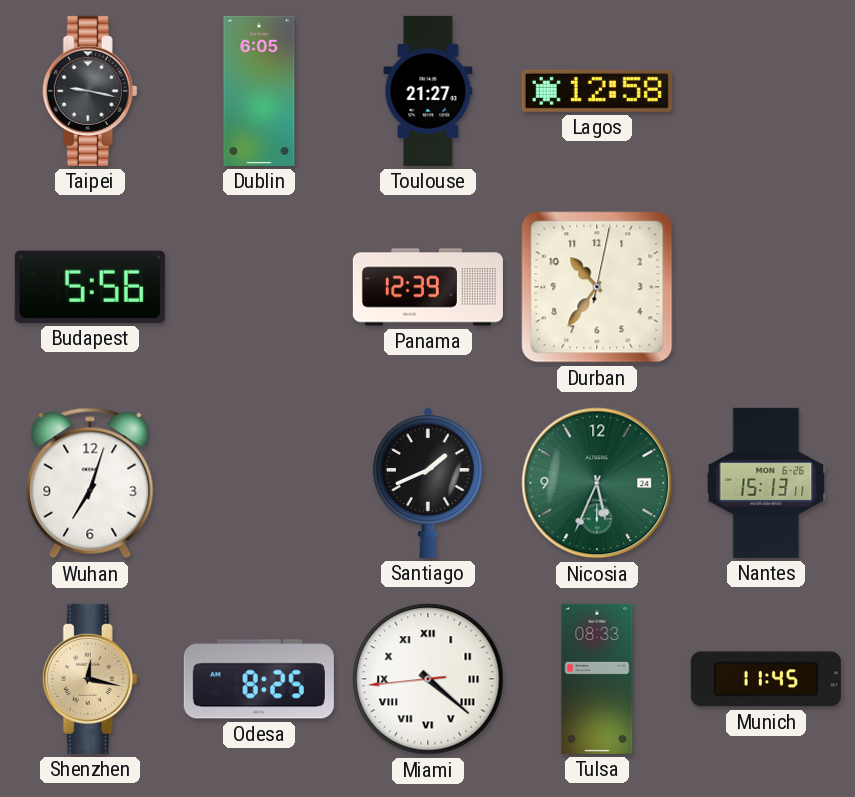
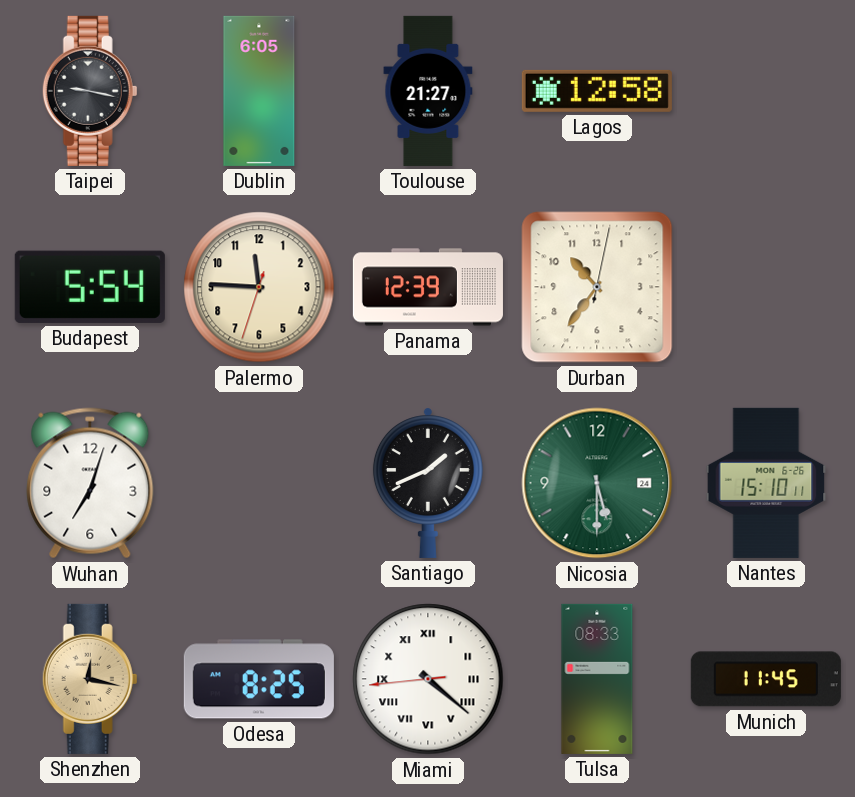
Budapest: 5:56 -> 5:54
Palermo: none -> 11:45
Nicosia: 5:34 -> 5:30
Nantes: 15:13 -> 15:10
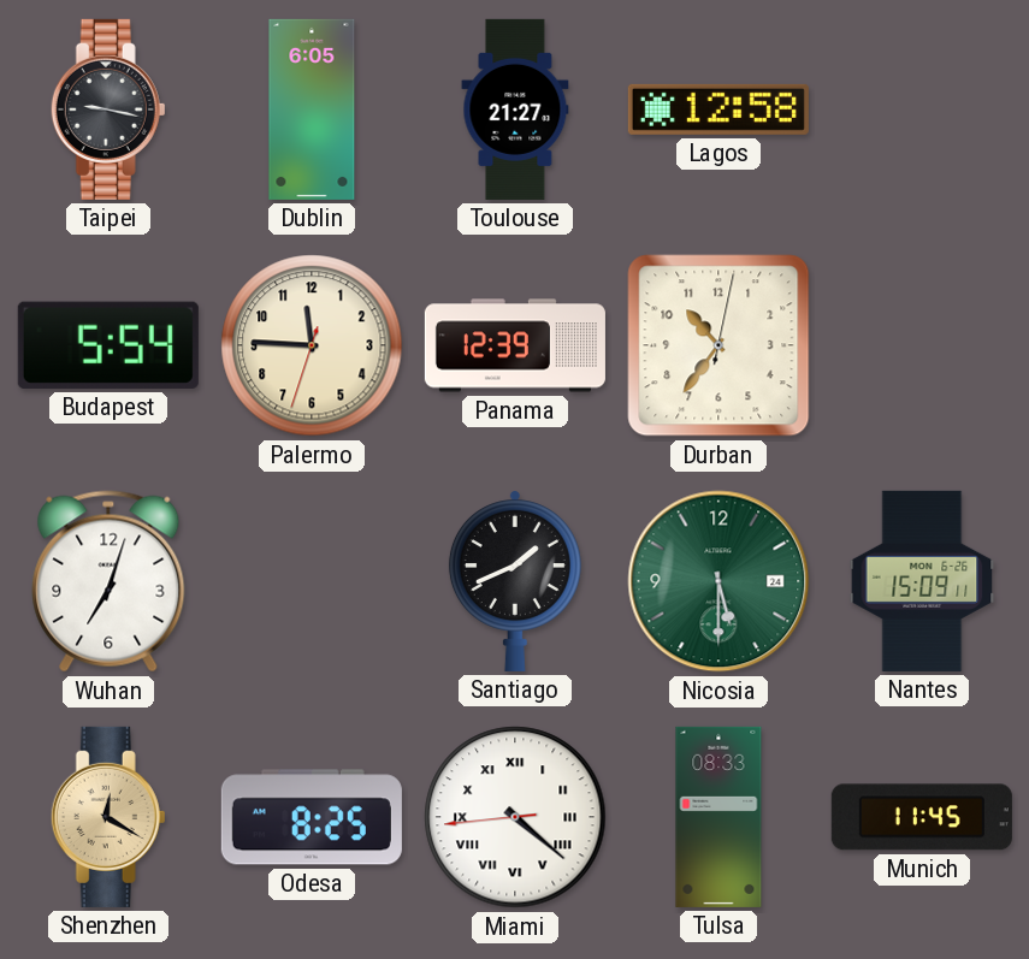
Nantes: 15:10 -> 15:09
Shenzhen: 12:17 -> 12:20
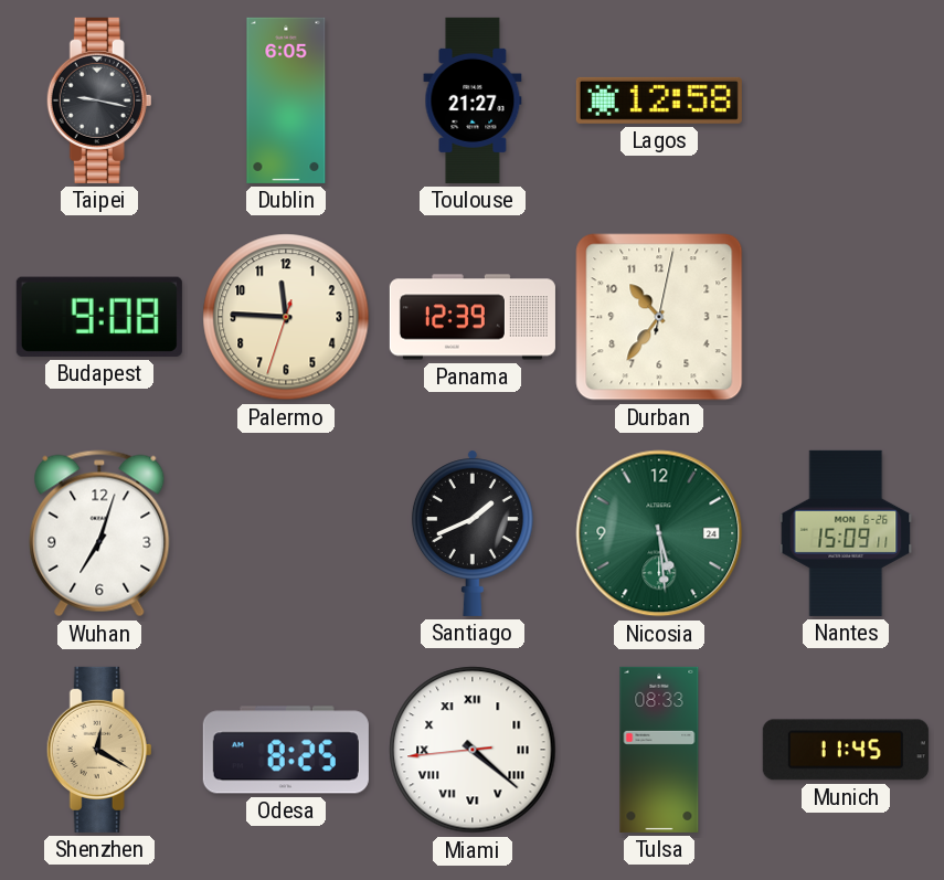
Budapest: 5:54 -> 9:08
Nicosia: 5:30 -> 5:29
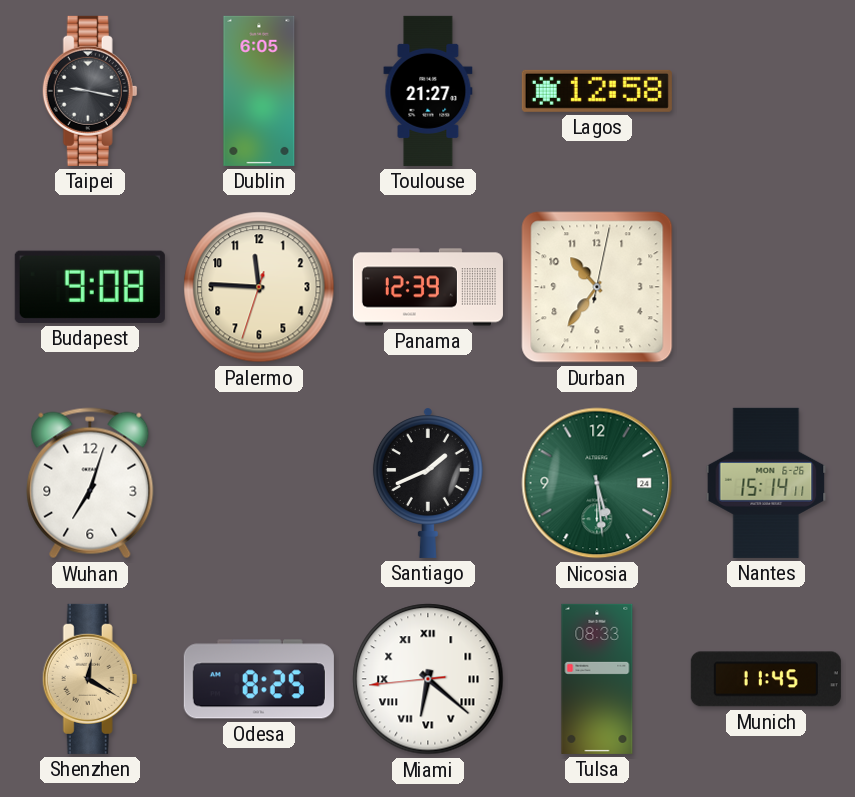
Nantes: 15:09 -> 15:14
Miami: 4:21 -> 6:21
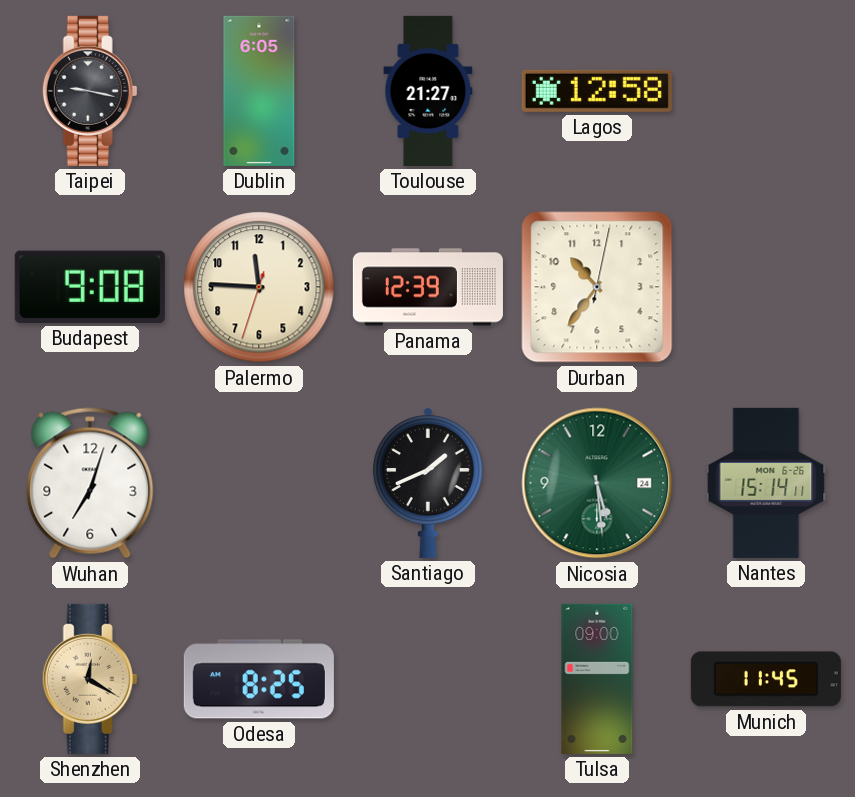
Miami: 6:21 -> none
Tulsa: 08:33 -> 09:00
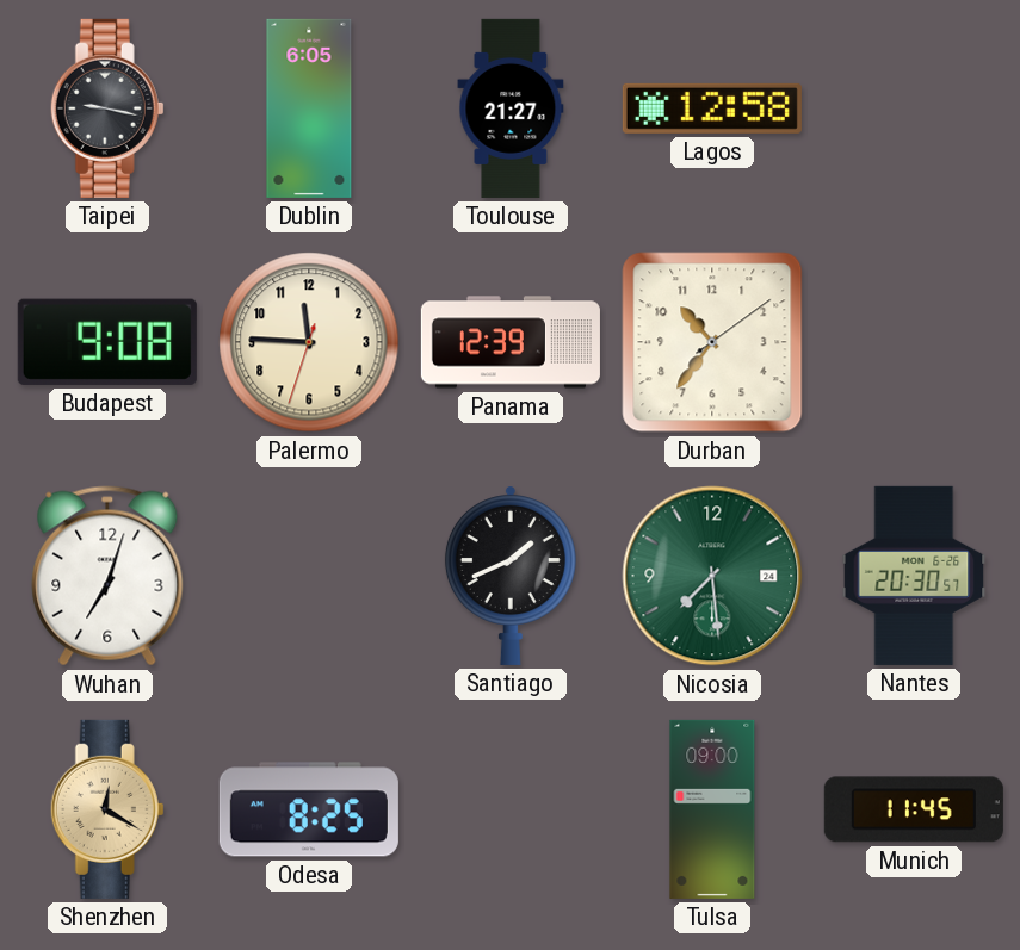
Durban: 10:36:02 -> 10:36:09
Nicosia: 5:29 -> 7:29
Nantes: 15:14 -> 20:30
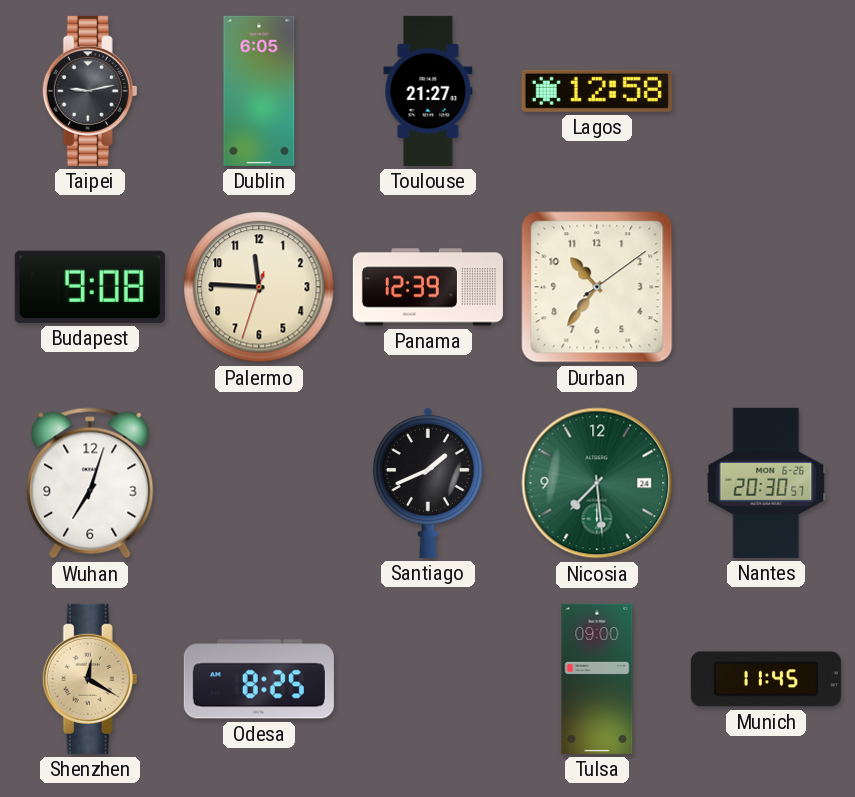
Taipei: 9:17 -> 9:13
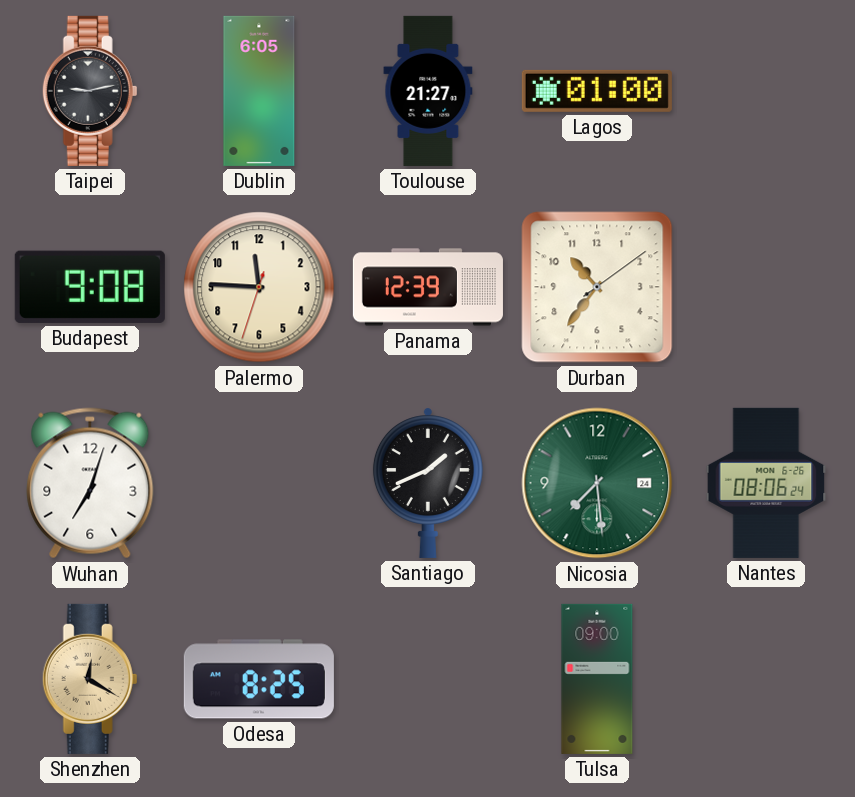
Lagos: 12:58 -> 01:00
Nantes: 20:30 -> 08:06
Munich: 11:45 -> none
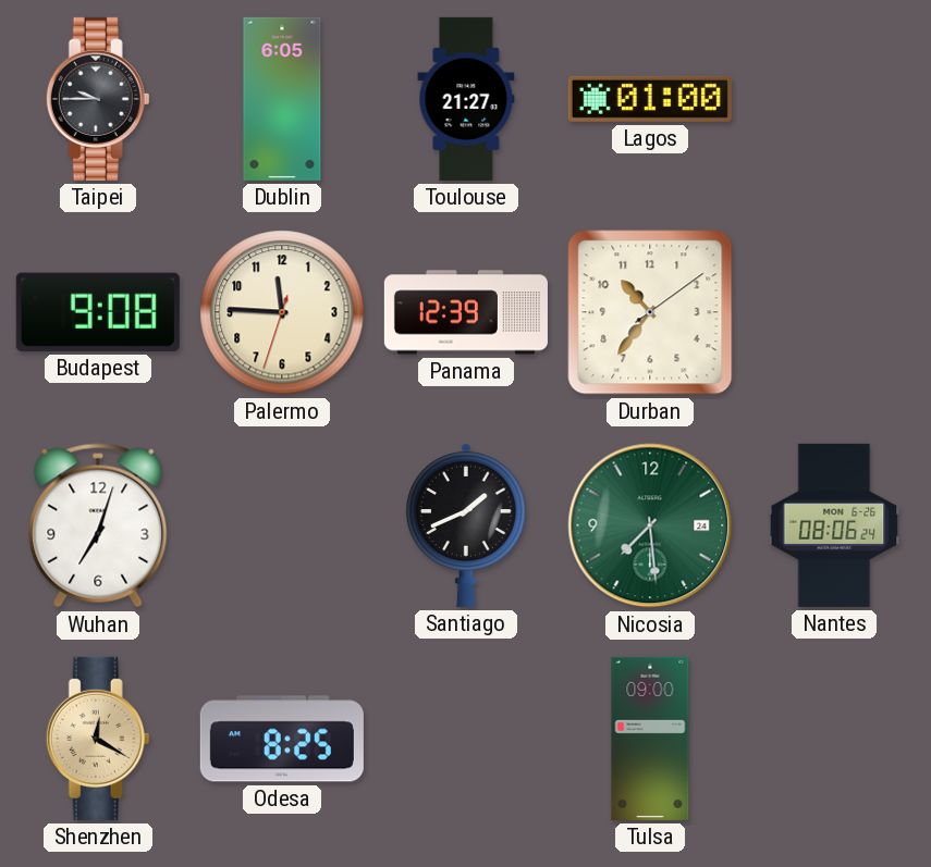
Taipei: 9:13 -> 9:45
